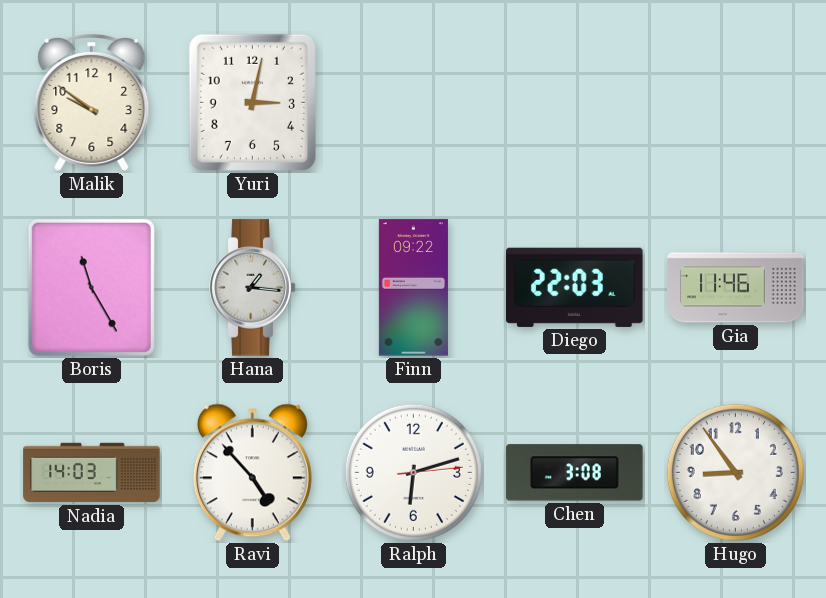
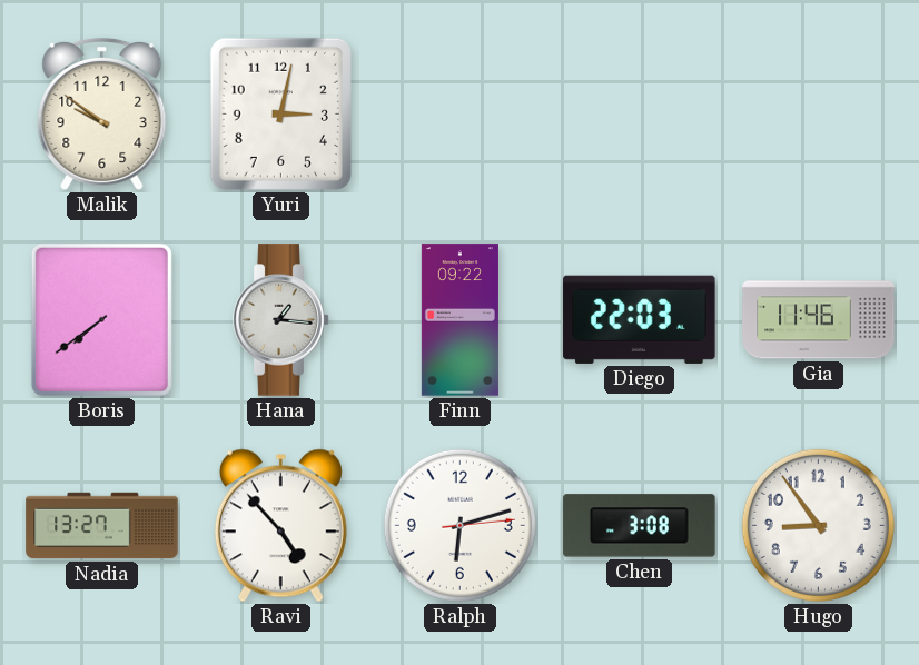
Boris: 11:25 -> 7:39
Nadia: 14:03 -> 13:27
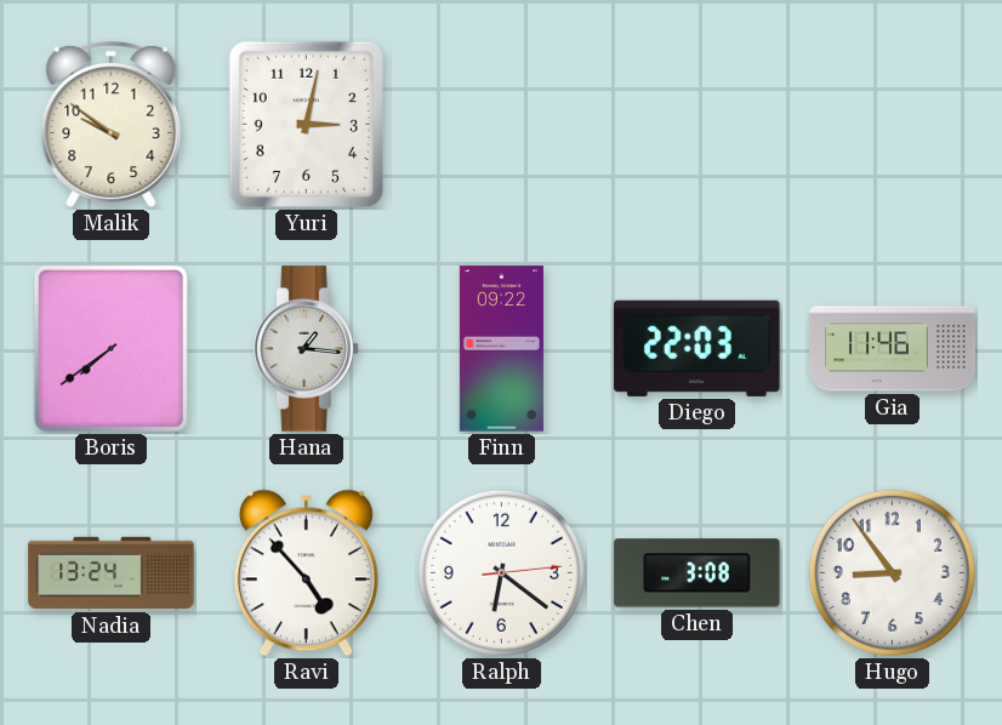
Nadia: 13:27 -> 13:24
Ralph: 6:12 -> 6:21
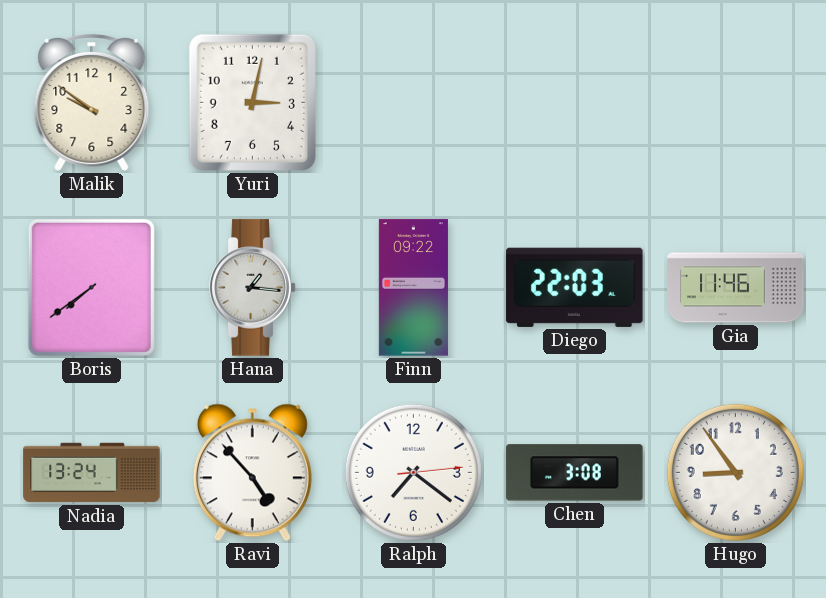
Ralph: 6:21 -> 7:21
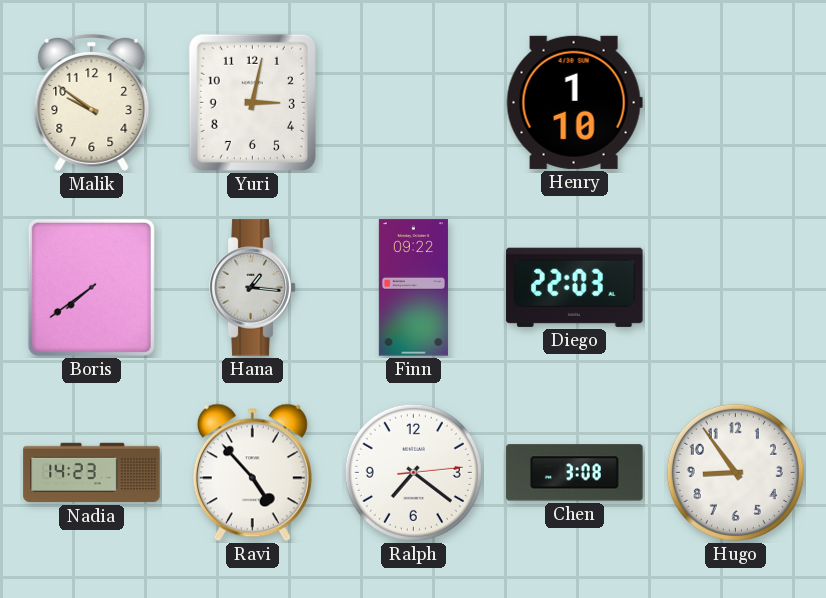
Henry: none -> 1:10
Gia: 11:46 -> none
Nadia: 13:24 -> 14:23
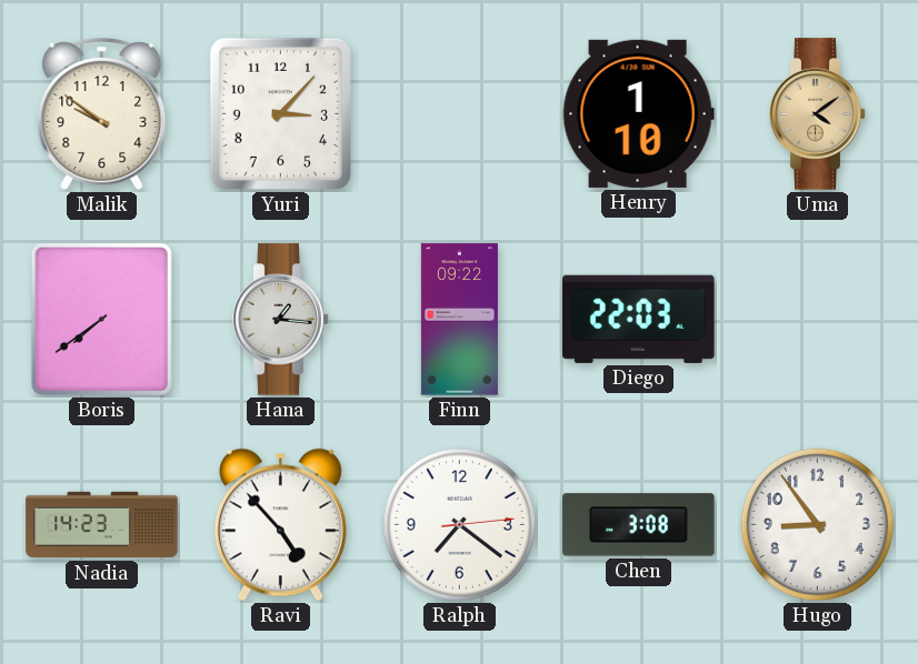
Yuri: 3:02 -> 3:07
Uma: none -> 4:09
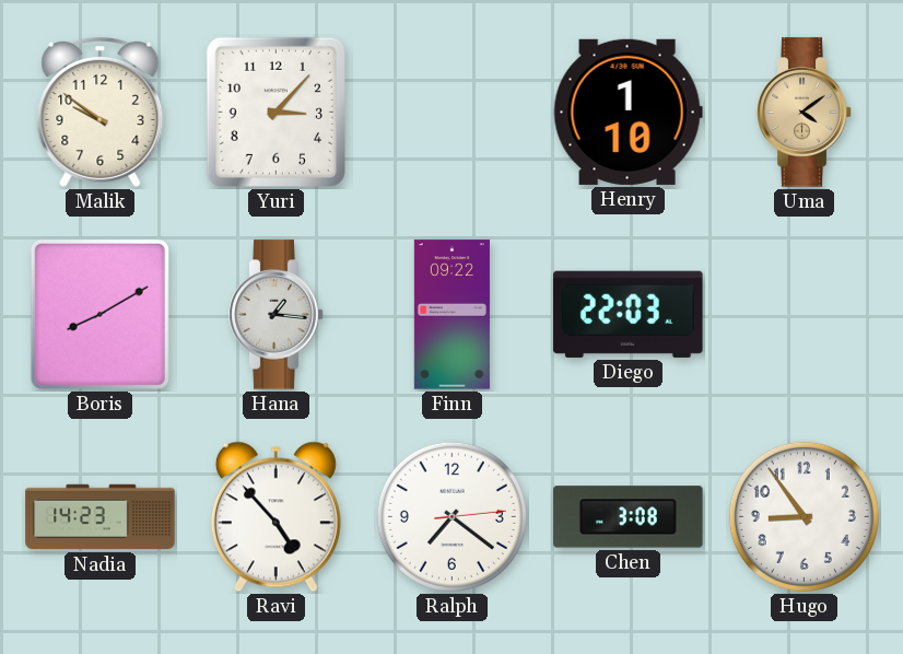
Boris: 7:39 -> 8:10
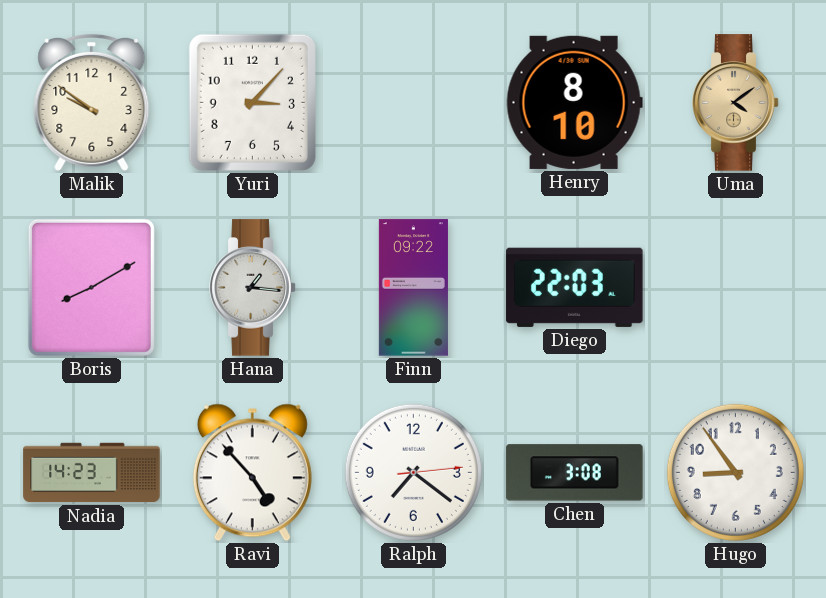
Henry: 1:10 -> 8:10
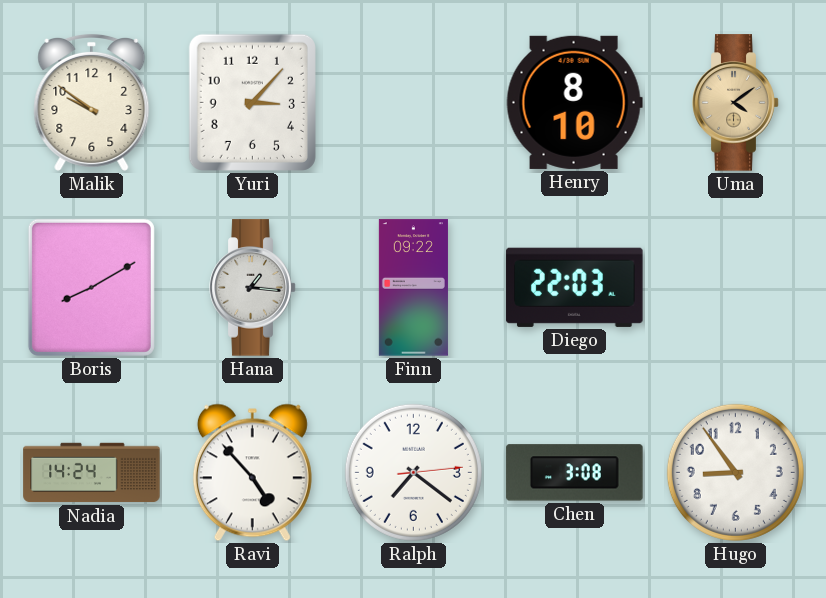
Nadia: 14:23 -> 14:24
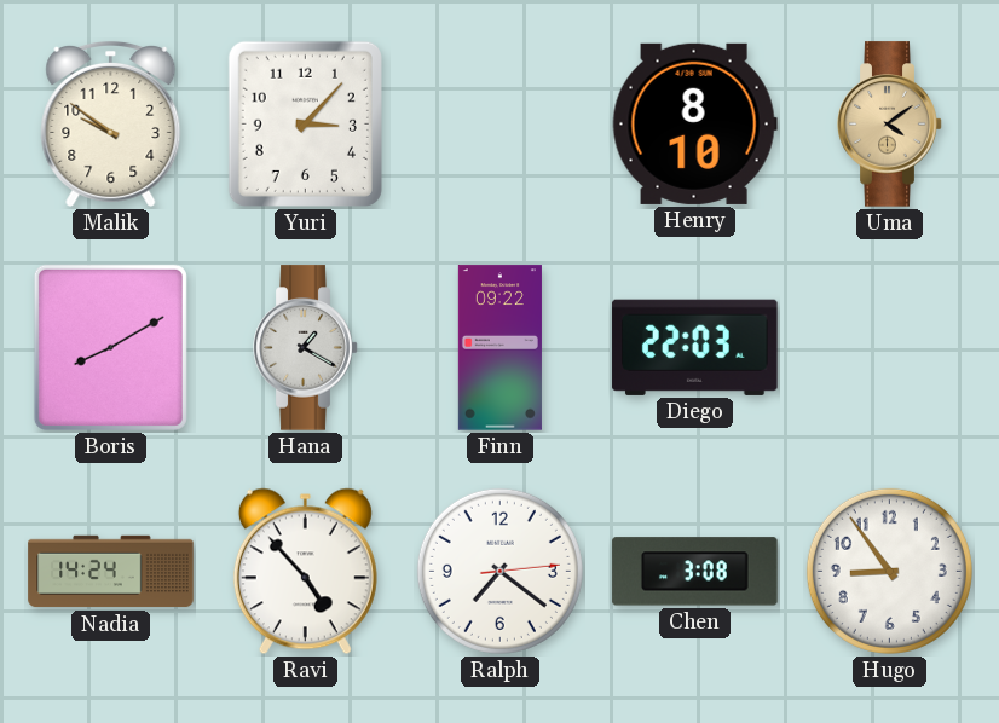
Hana: 1:16 -> 1:20
